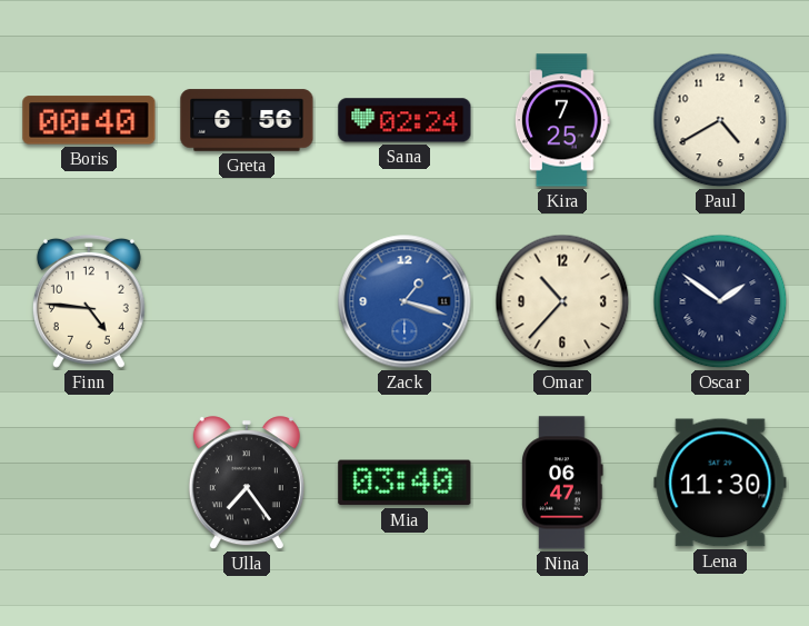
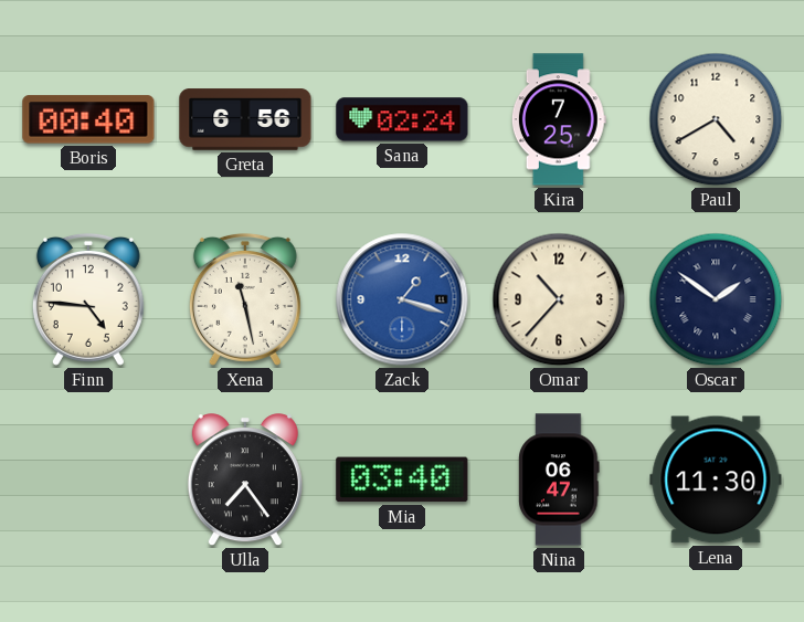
Xena: none -> 11:28
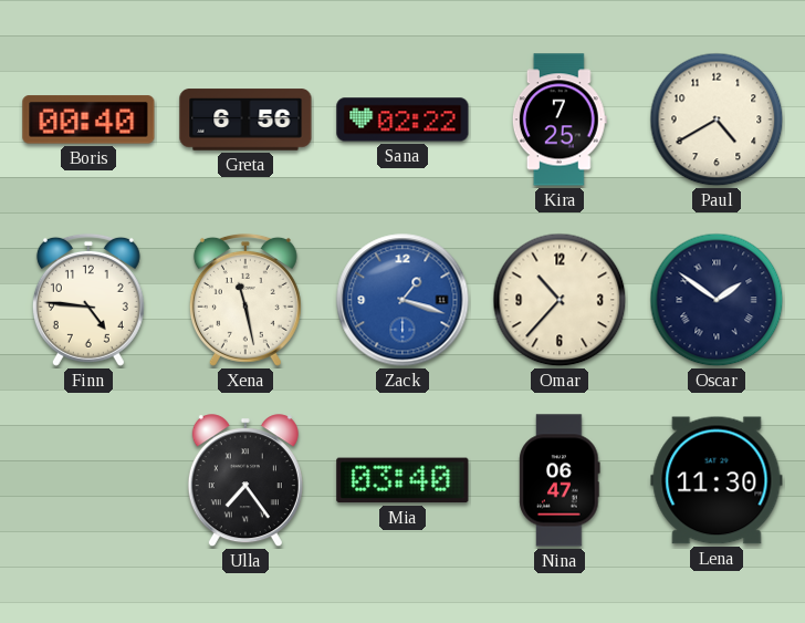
Sana: 02:24 -> 02:22
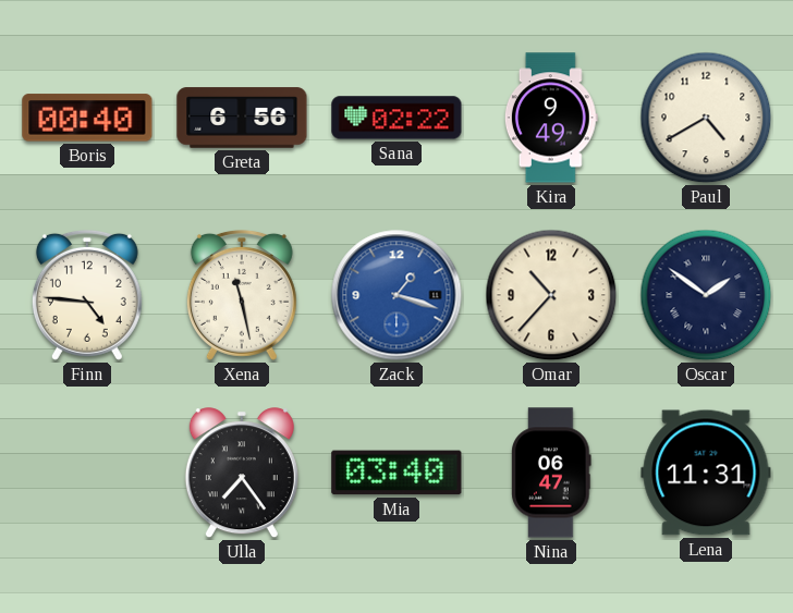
Kira: 7:25 -> 9:49
Lena: 11:30 -> 11:31
